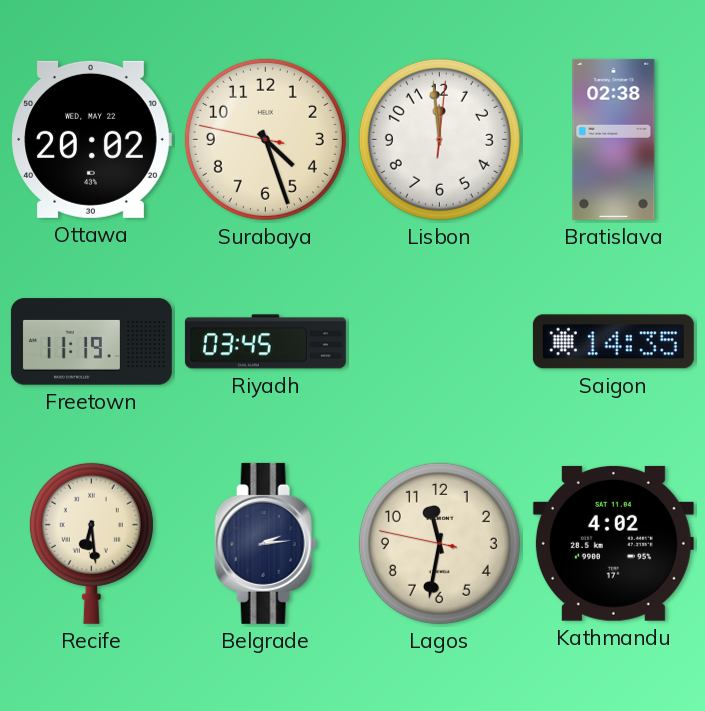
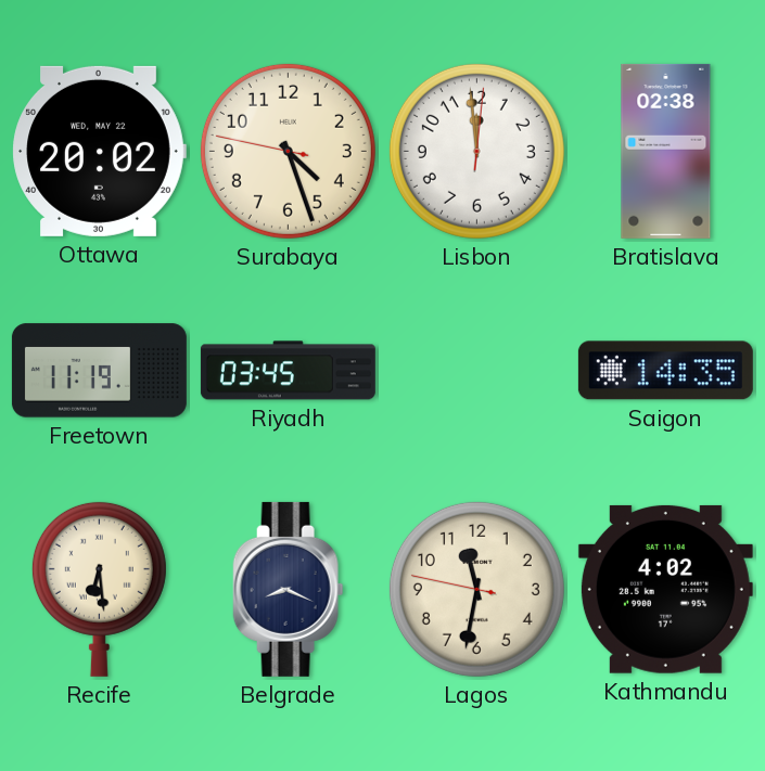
Belgrade: 2:14 -> 8:19
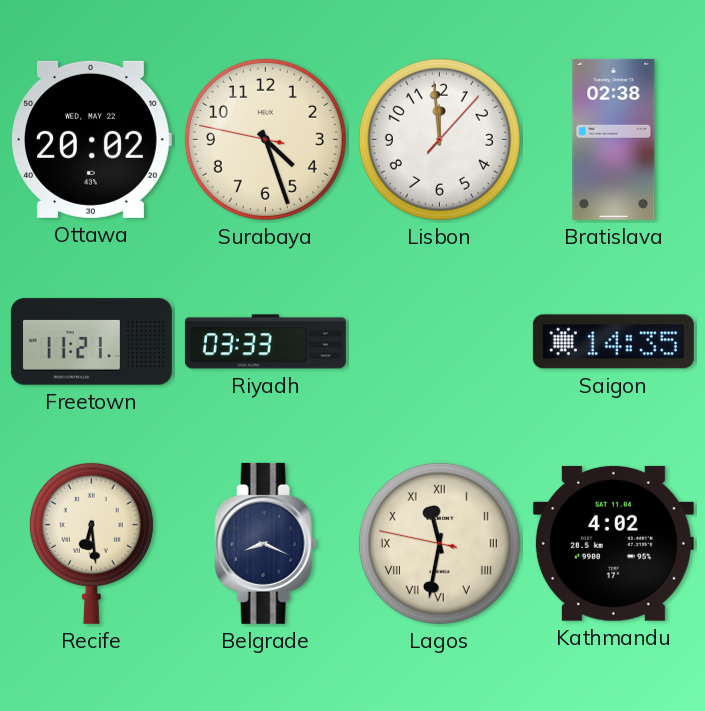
Lisbon: 11:59:01 -> 11:59:07
Freetown: 11:19 -> 11:21
Riyadh: 03:45 -> 03:33
Lagos numerals: Arabic -> Roman
